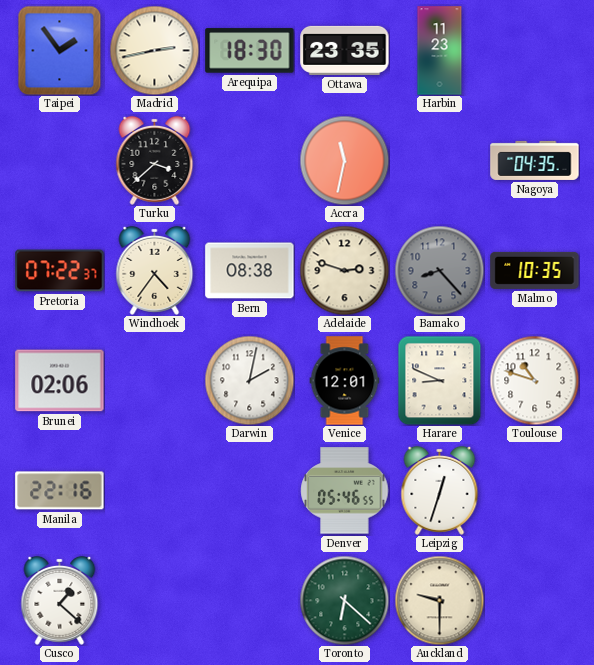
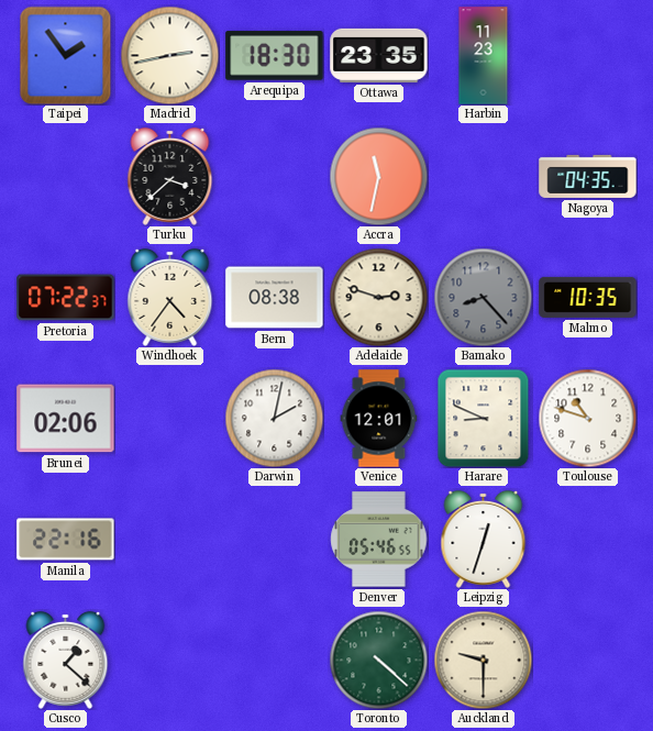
Toronto: 6:22 -> 4:22
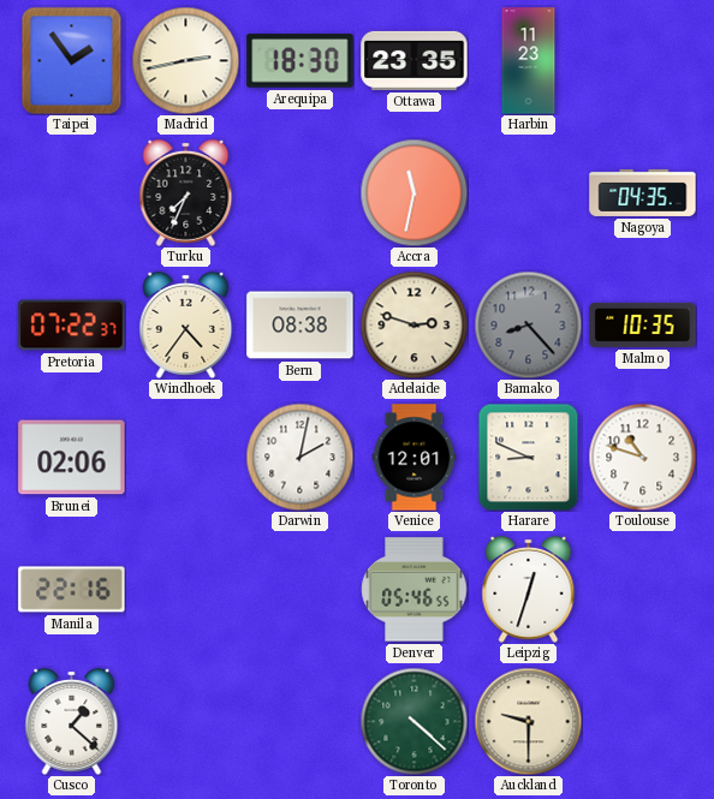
Turku: 3:38 -> 7:34
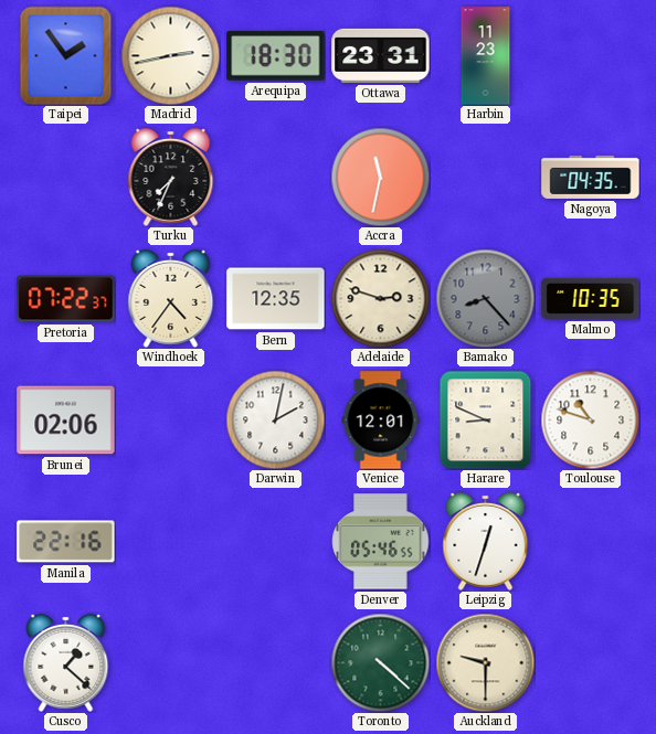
Ottawa: 23:35 -> 23:31
Bern: 08:38 -> 12:35
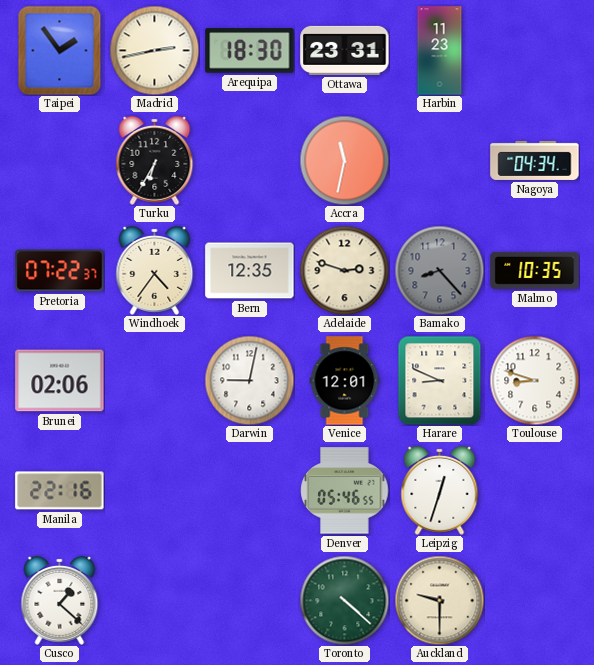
Turku: 7:34 -> 6:35
Nagoya: 04:35 -> 04:34
Darwin: 2:02 -> 9:02
Toulouse: 10:48 -> 8:48
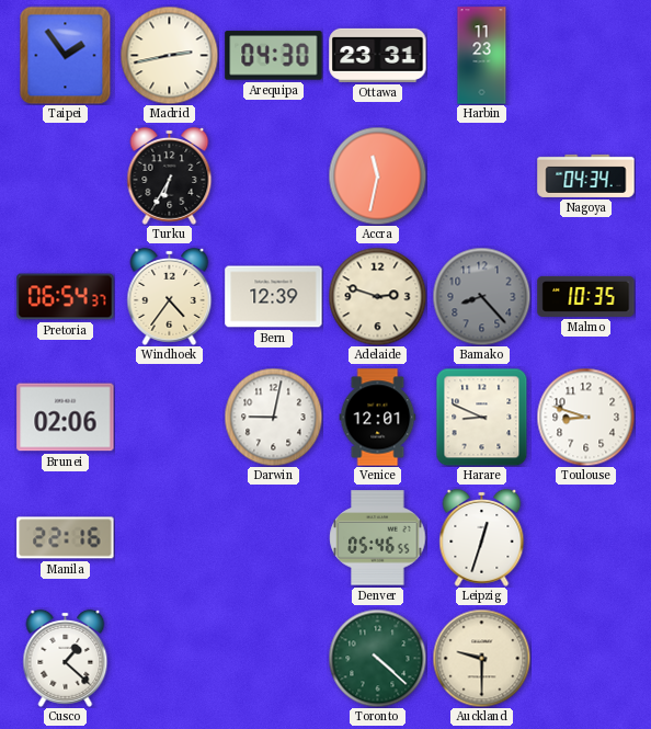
Arequipa: 18:30 -> 04:30
Pretoria: 07:22 -> 06:54
Bern: 12:35 -> 12:39
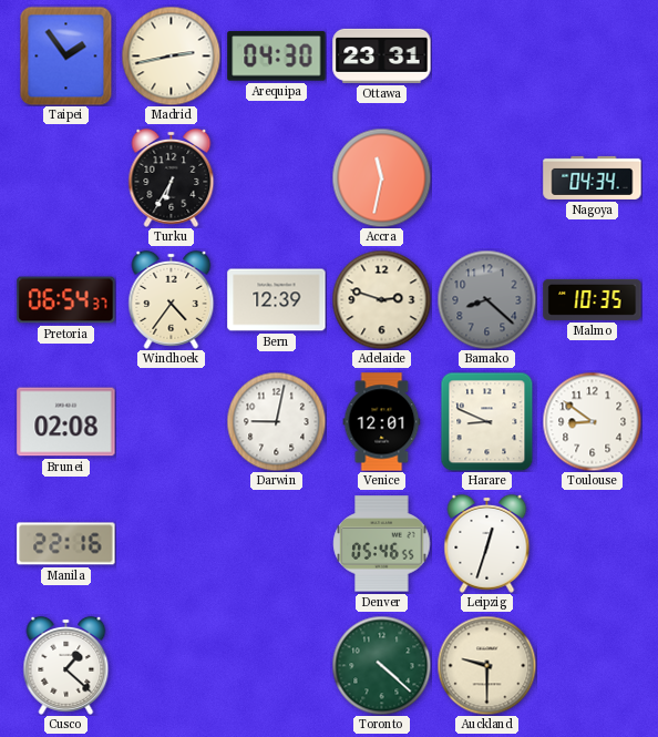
Harbin: 11:23 -> none
Bamako: 8:23 -> 8:22
Brunei: 02:06 -> 02:08
Toulouse: 8:48 -> 8:51
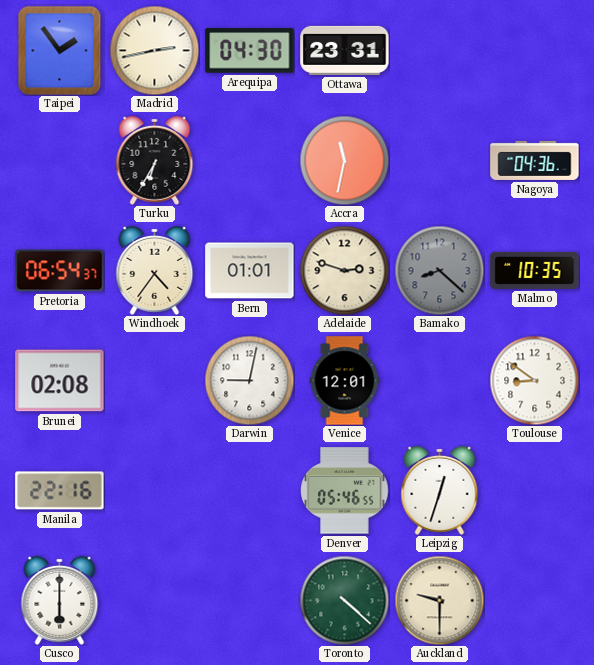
Nagoya: 04:34 -> 04:36
Bern: 12:39 -> 01:01
Harare: 8:49 -> none
Cusco: 1:22 -> 6:00
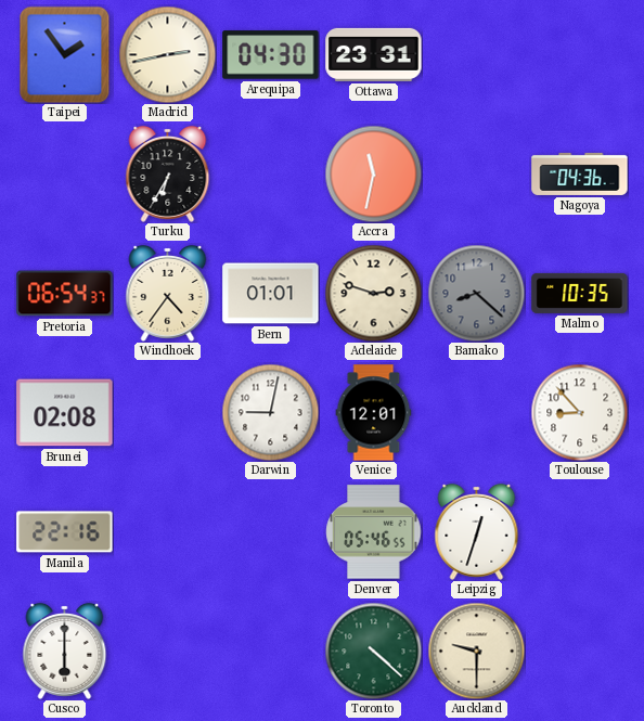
Toulouse: 8:51 -> 8:53
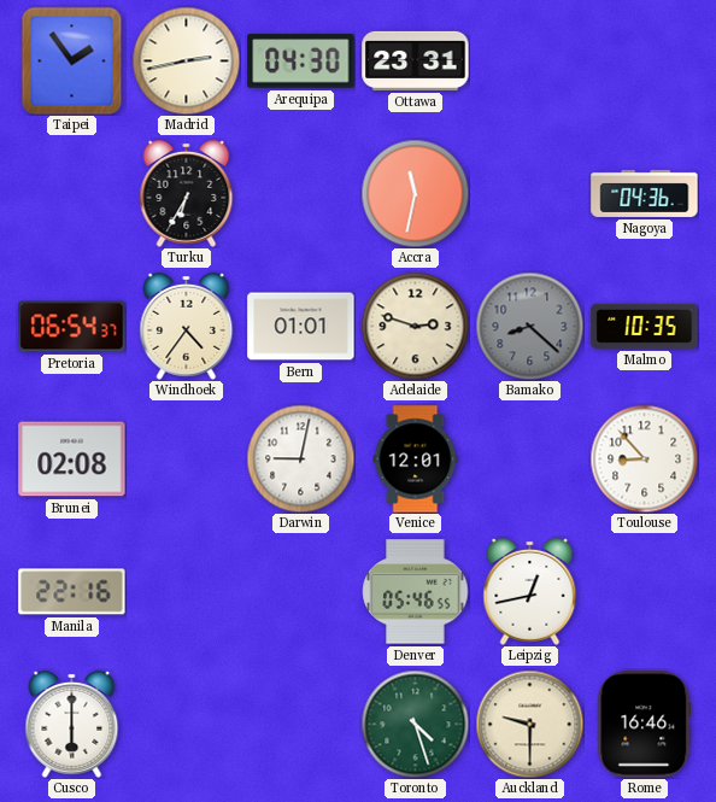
Leipzig: 12:33 -> 12:43
Toronto: 4:22 -> 4:27
Rome: none -> 16:46
